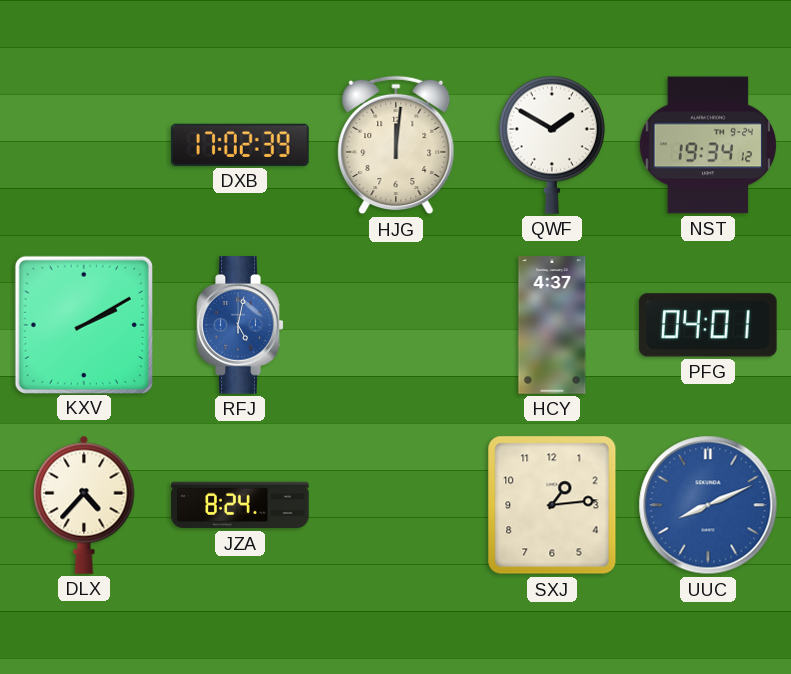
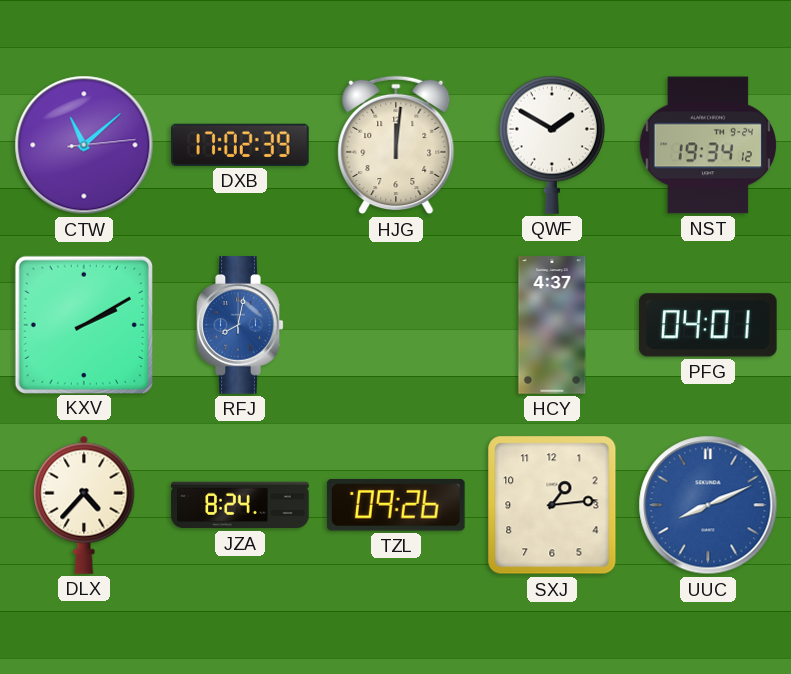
CTW: none -> 11:08
RFJ: 5:02 -> 8:02
TZL: none -> 09:26
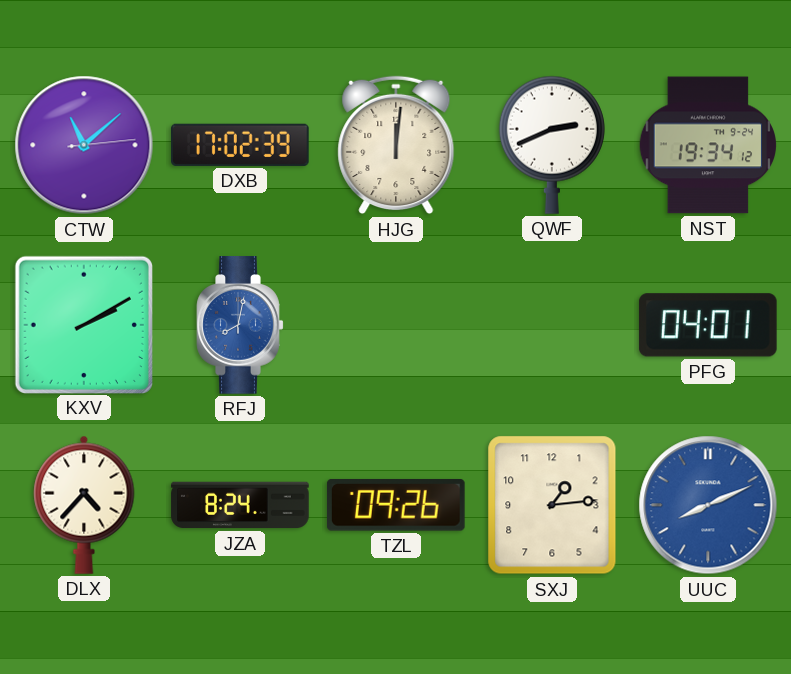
QWF: 1:50 -> 2:41
HCY: 4:37 -> none
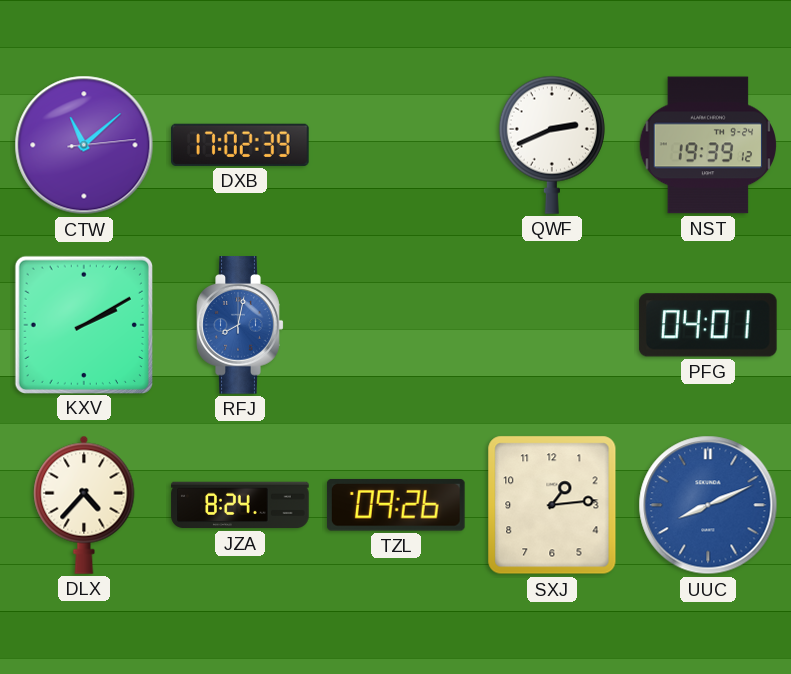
HJG: 12:01 -> none
NST: 19:34 -> 19:39
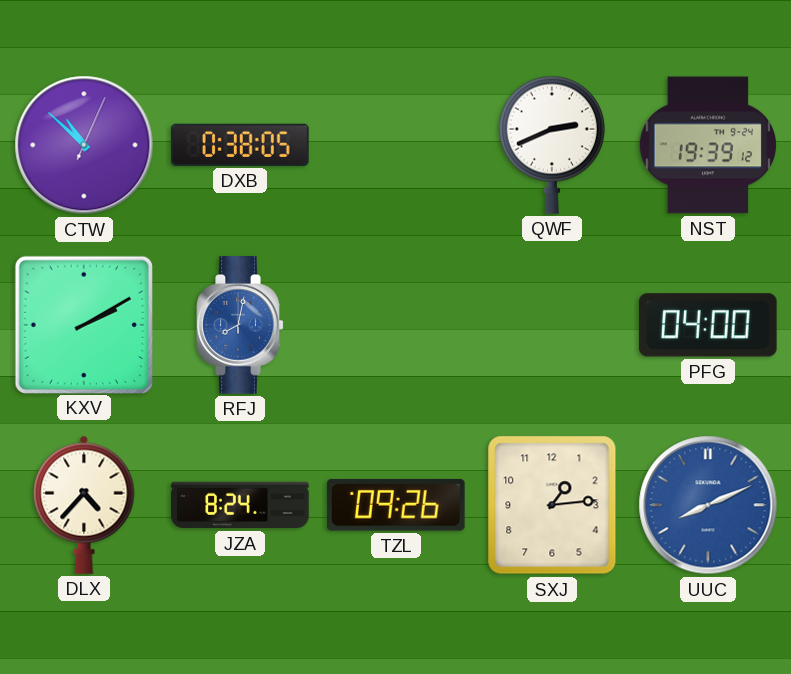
CTW: 11:08 -> 10:52
DXB: 17:02 -> 0:38
PFG: 04:01 -> 04:00
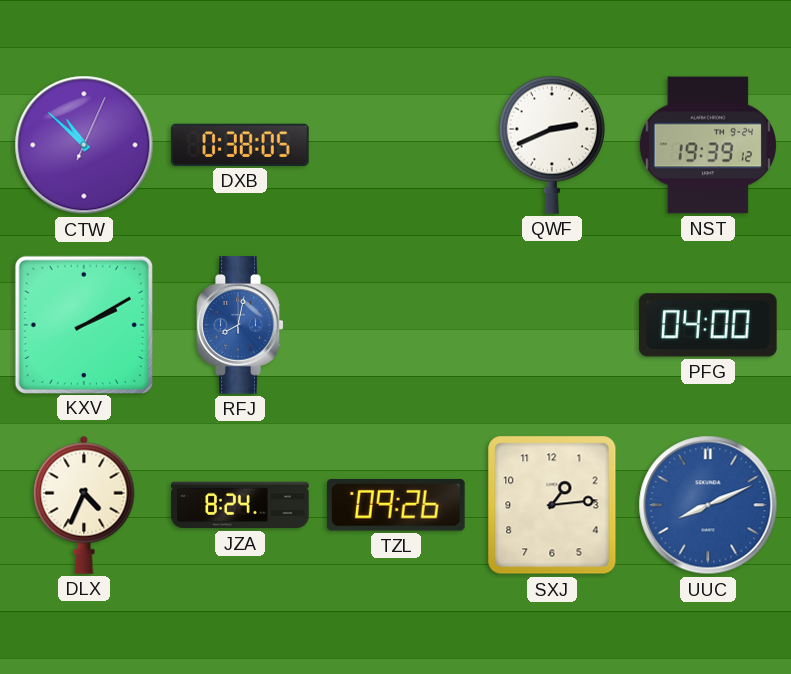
DLX: 4:37 -> 4:34
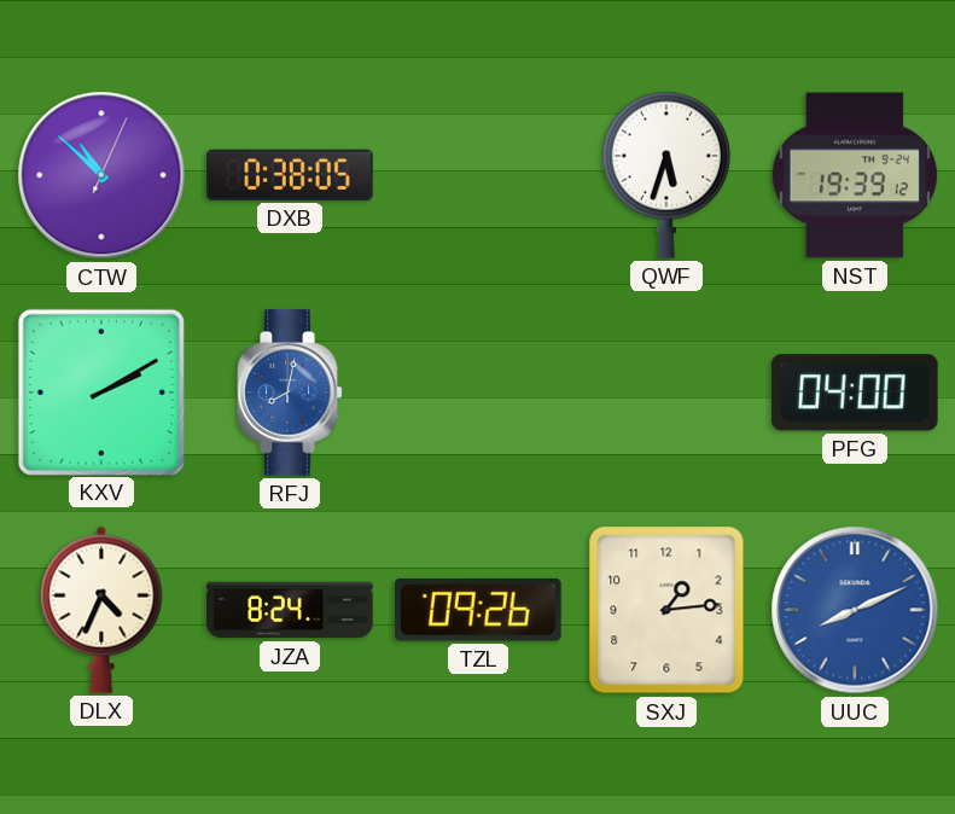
QWF: 2:41 -> 5:33
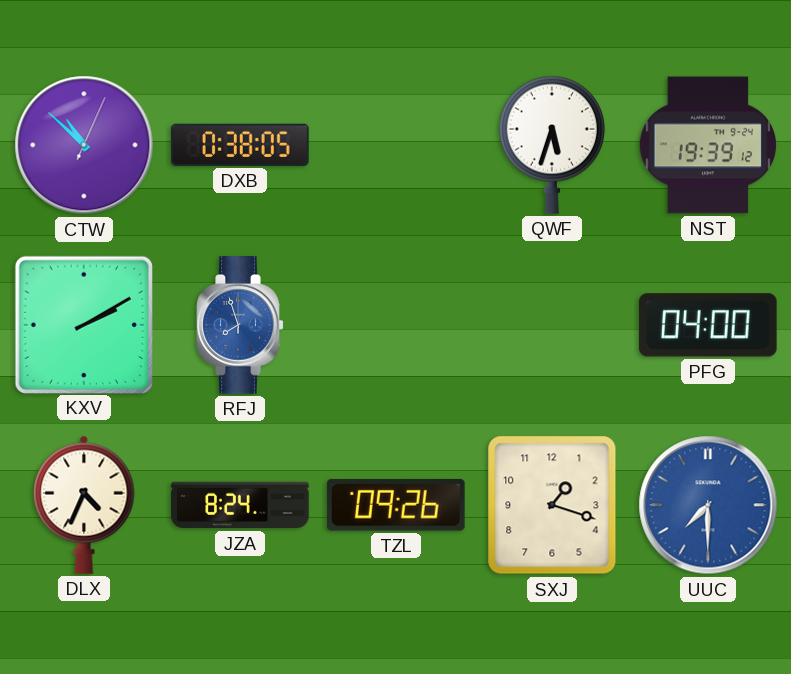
RFJ: 8:02 -> 7:57
SXJ: 1:14 -> 1:18
UUC: 8:11 -> 7:30
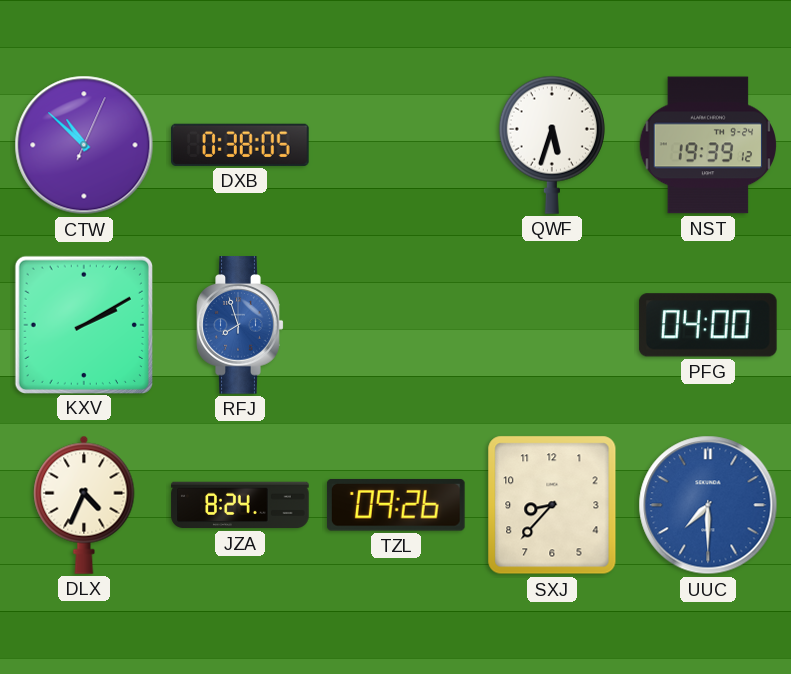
SXJ: 1:18 -> 8:37
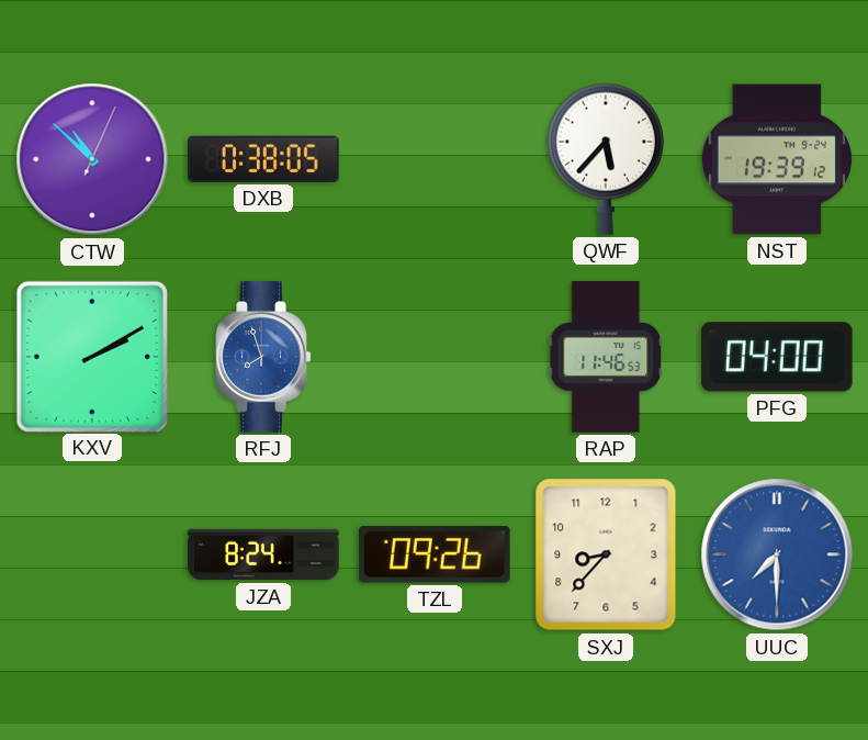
QWF: 5:33 -> 5:37
RAP: none -> 11:46
DLX: 4:34 -> none
